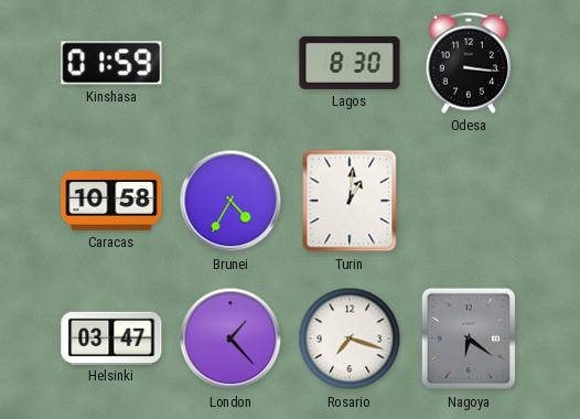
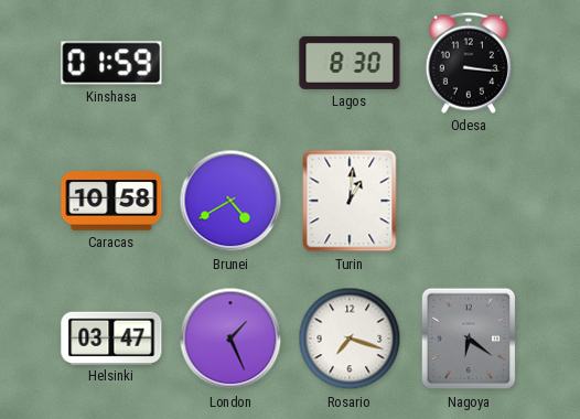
Brunei: 4:35 -> 4:40
London: 1:23 -> 1:26
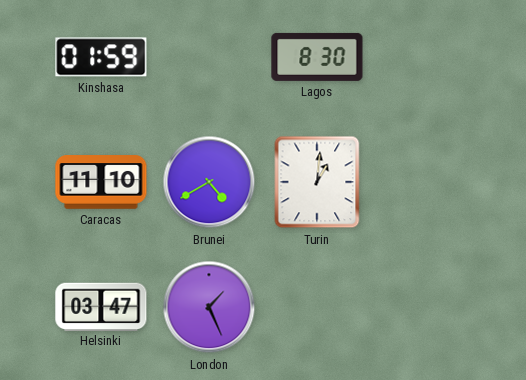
Odesa: 3:16 -> none
Caracas: 10:58 -> 11:10
Rosario: 7:18 -> none
Nagoya: 6:21 -> none
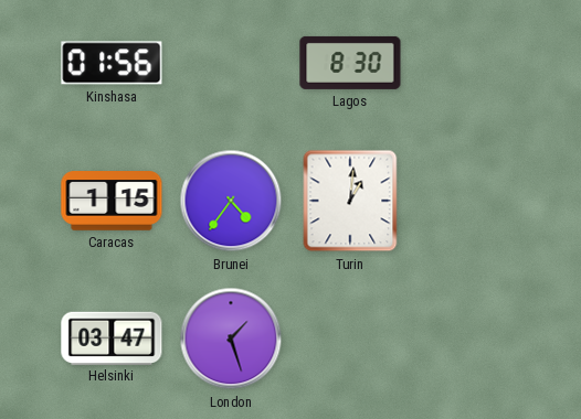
Kinshasa: 01:59 -> 01:56
Caracas: 11:10 -> 1:15
Brunei: 4:40 -> 4:36
London: 1:26 -> 1:27
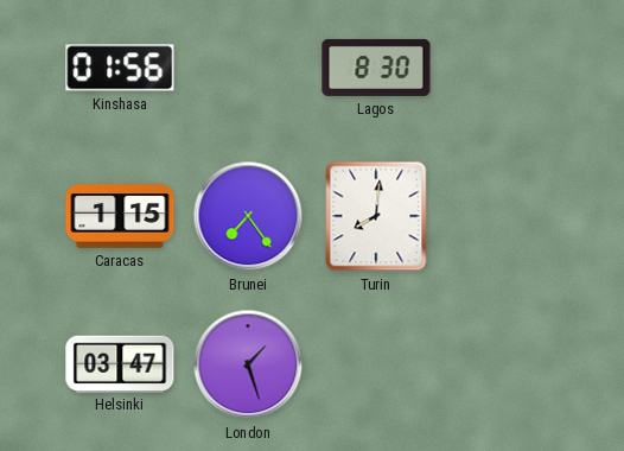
Brunei: 4:36 -> 7:24
Turin: 1:01 -> 8:01
